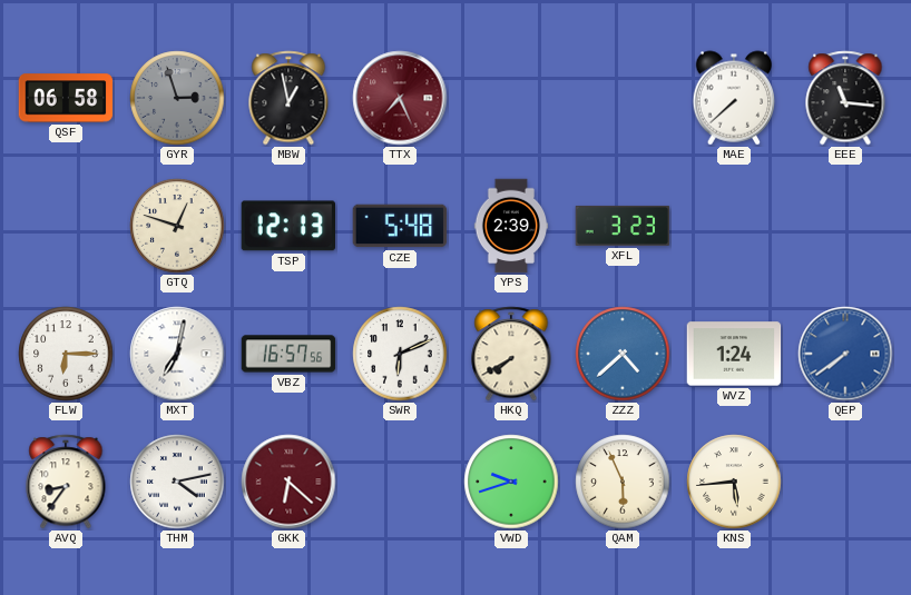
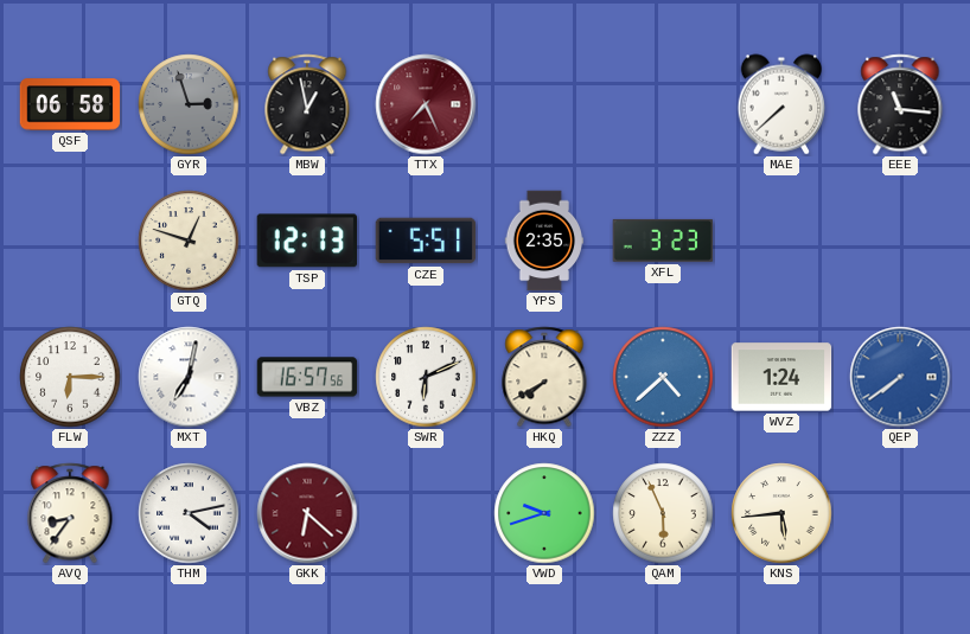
CZE: 5:48 -> 5:51
YPS: 2:39 -> 2:35
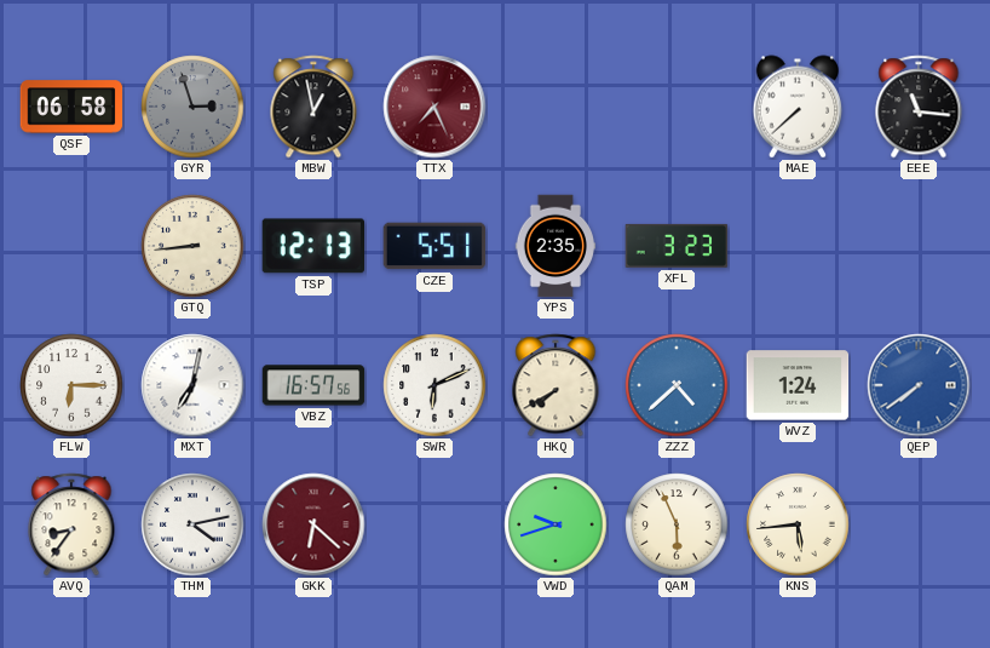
GTQ: 12:48 -> 8:44
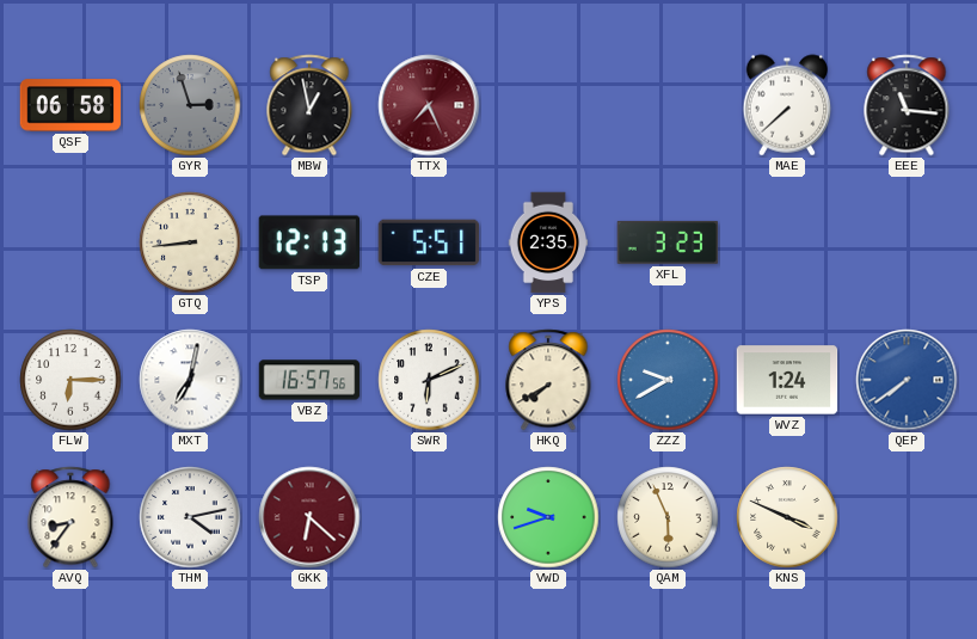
ZZZ: 4:38 -> 9:40
KNS: 5:44 -> 3:49
